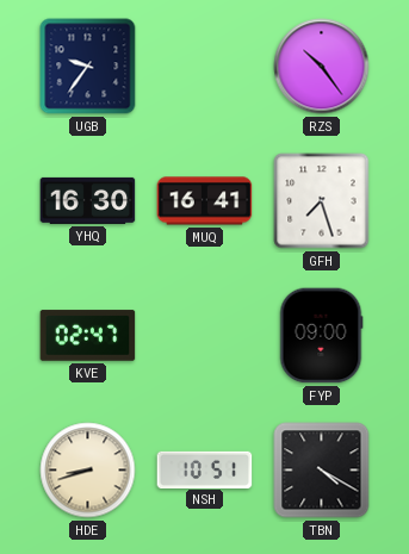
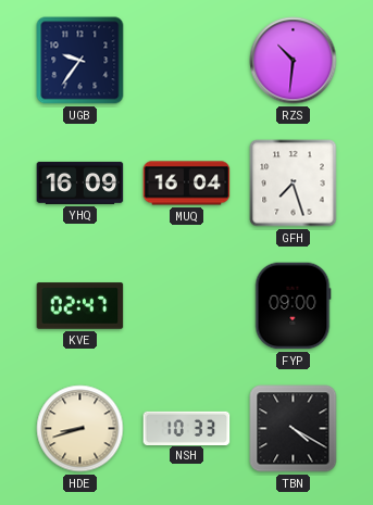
RZS: 10:24 -> 10:31
YHQ: 16:30 -> 16:09
MUQ: 16:41 -> 16:04
NSH: 10:51 -> 10:33
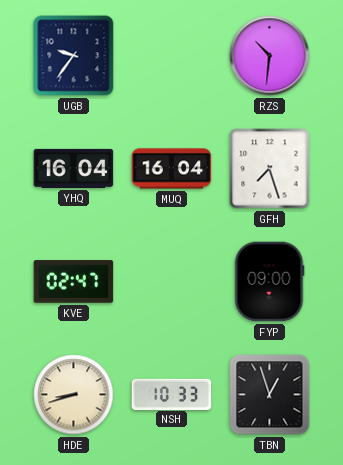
YHQ: 16:09 -> 16:04
TBN: 4:20 -> 12:57
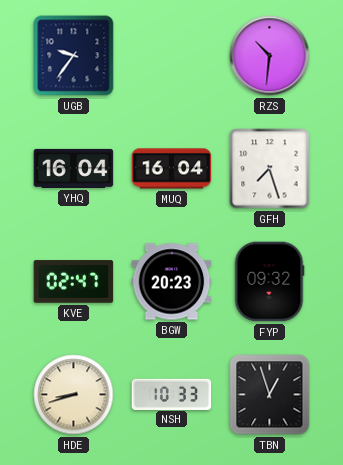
BGW: none -> 20:23
FYP: 09:00 -> 09:32
